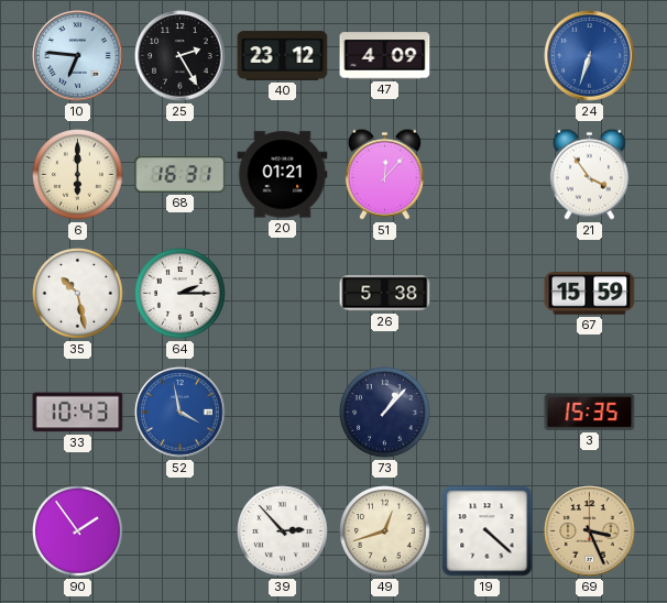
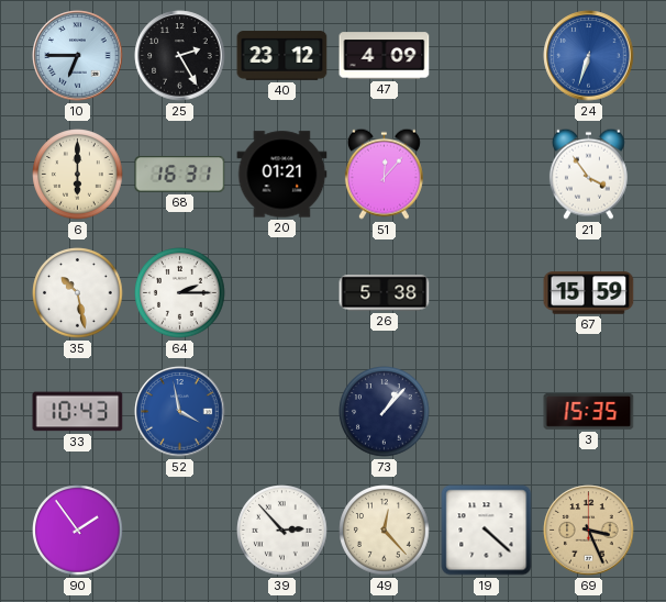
10: 6:46 -> 6:45
49: 12:42 -> 12:23
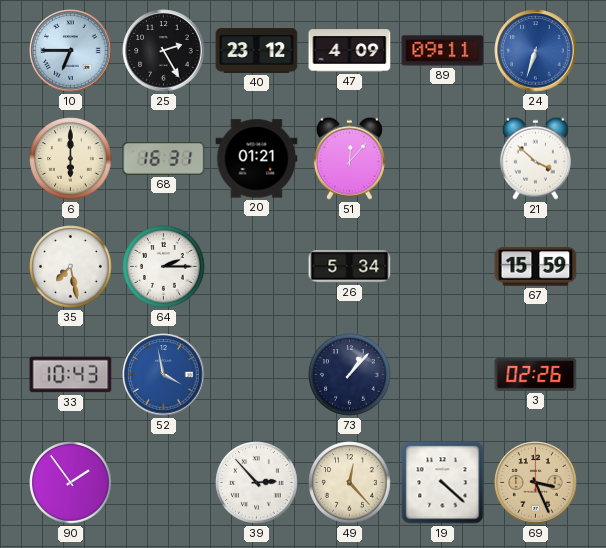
89: none -> 09:11
21: 3:54 -> 3:52
35: 10:28 -> 7:28
26: 5:38 -> 5:34
3: 15:35 -> 02:26
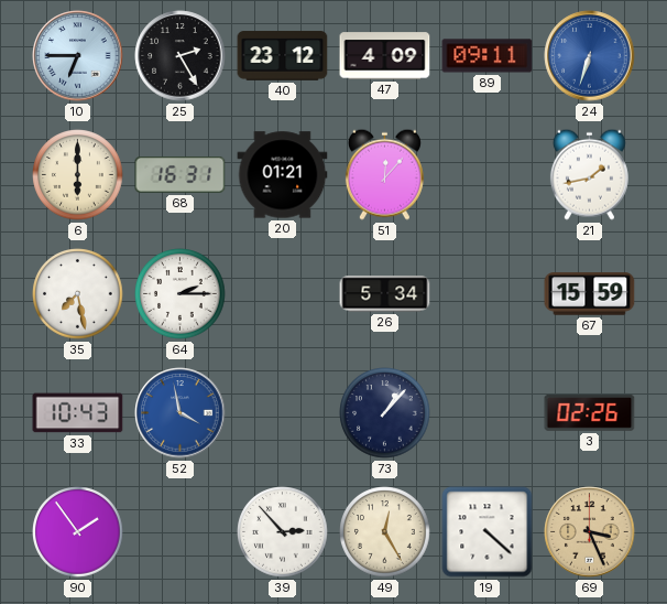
21: 3:52 -> 1:43
49: 12:23 -> 12:25
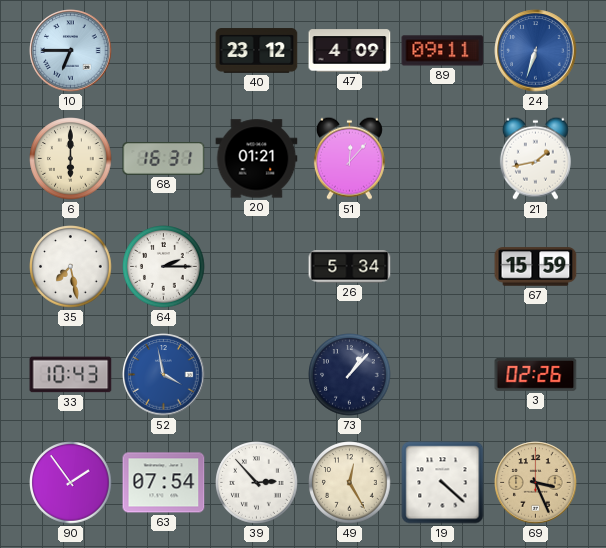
25: 2:25 -> none
63: none -> 07:54
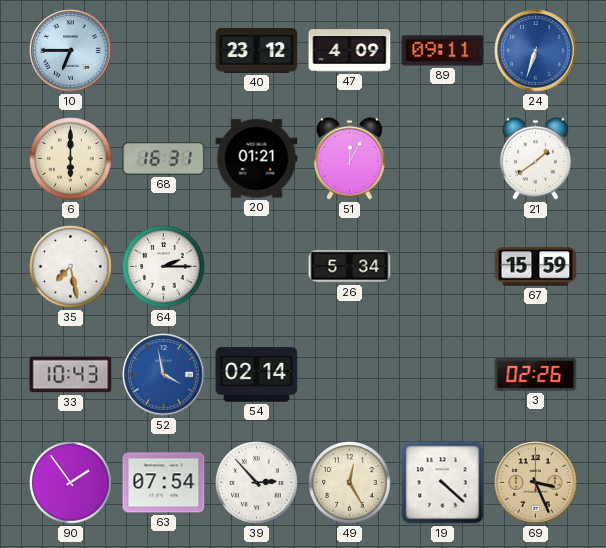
51: 12:07 -> 12:05
21: 1:43 -> 1:39
54: none -> 02:14
73: 1:07 -> none
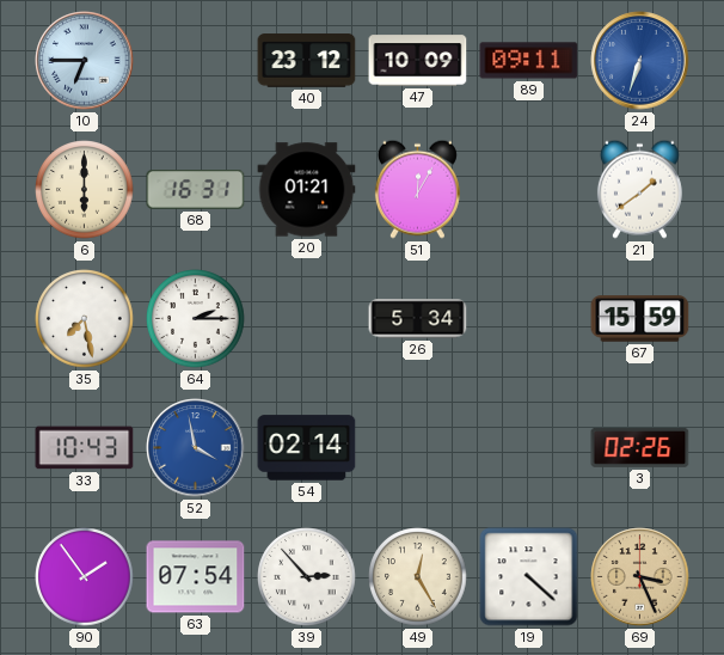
47: 4:09 -> 10:09
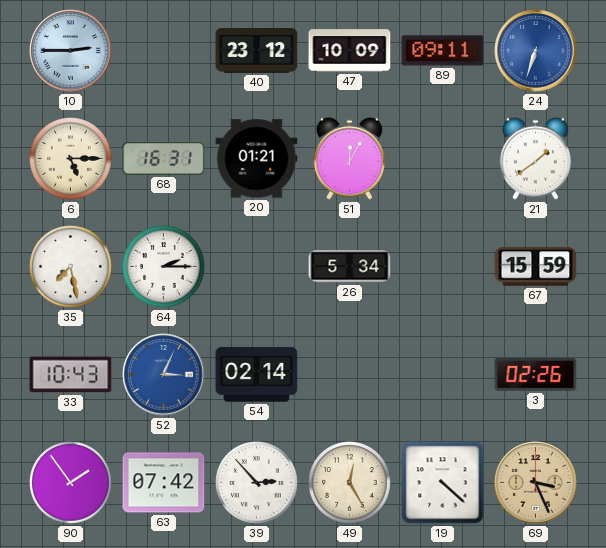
10: 6:45 -> 2:45
6: 6:00 -> 5:15
52: 3:58 -> 3:04
63: 07:54 -> 07:42
